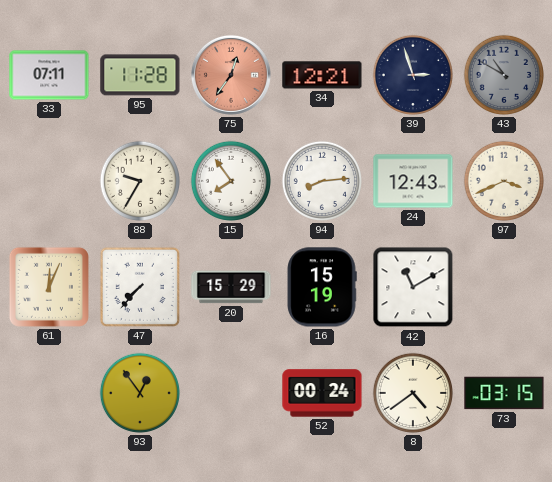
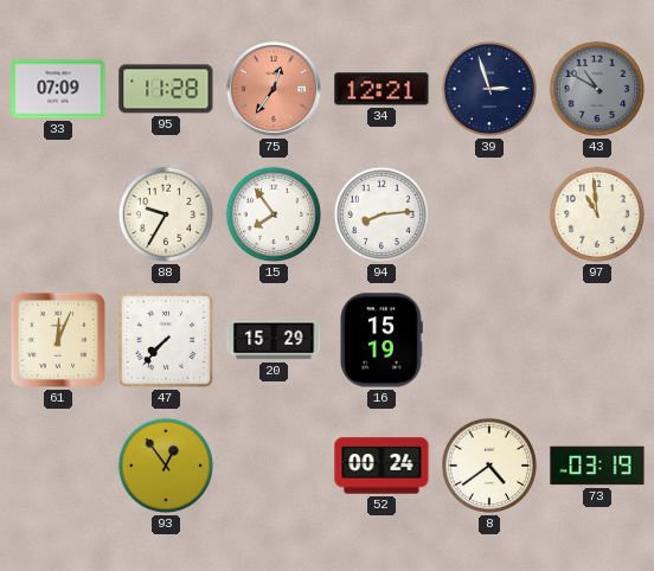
33: 07:11 -> 07:09
24: 12:43 -> none
97: 3:41 -> 10:59
42: 11:10 -> none
73: 03:15 -> 03:19
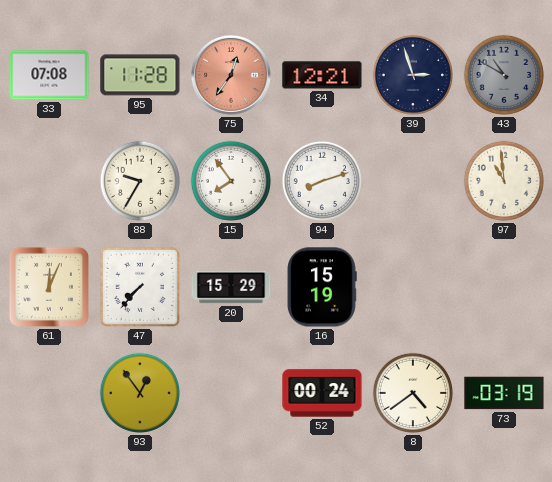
33: 07:09 -> 07:08
94: 8:14 -> 8:12
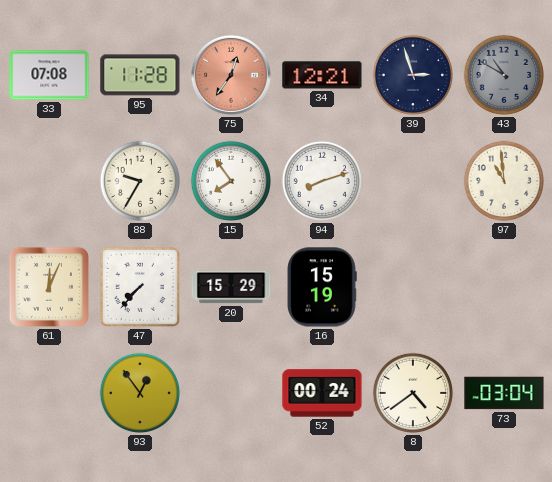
73: 03:19 -> 03:04
